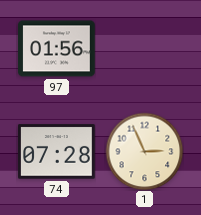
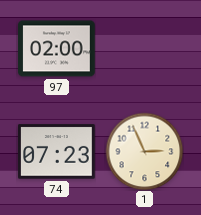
97: 01:56 -> 02:00
74: 07:28 -> 07:23
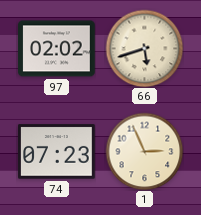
97: 02:00 -> 02:02
66: none -> 5:42
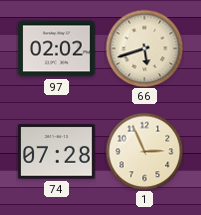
74: 07:23 -> 07:28
